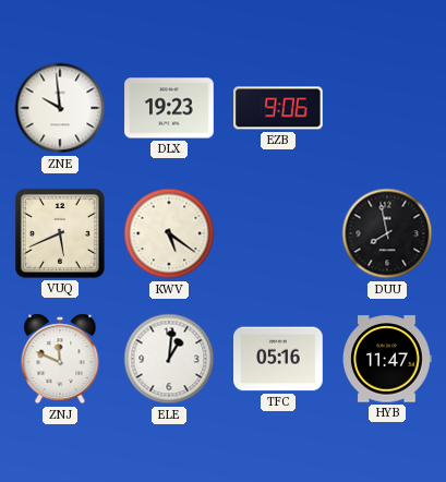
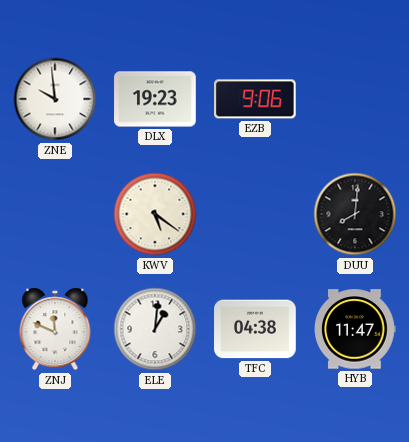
VUQ: 5:41 -> none
DUU: 7:58 -> 8:01
TFC: 05:16 -> 04:38
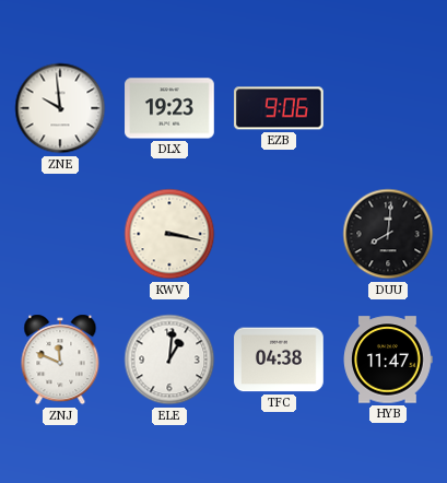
KWV: 5:21 -> 3:17
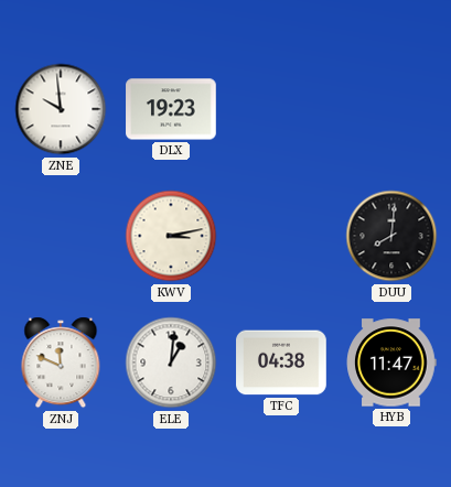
EZB: 9:06 -> none
KWV: 3:17 -> 3:13
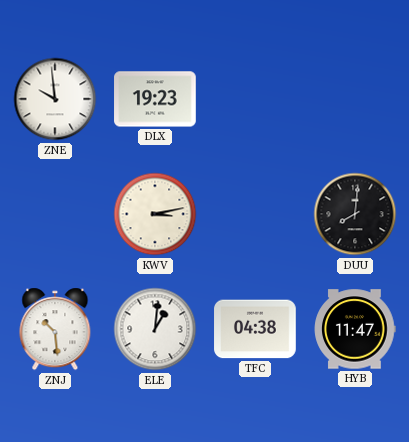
ZNJ: 11:49 -> 10:29
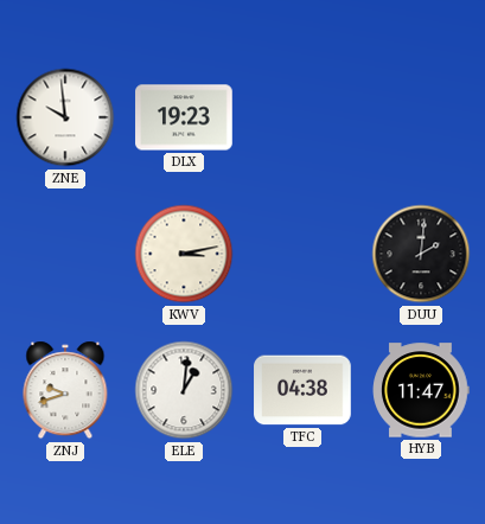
DUU: 8:01 -> 2:01
ZNJ: 10:29 -> 9:42
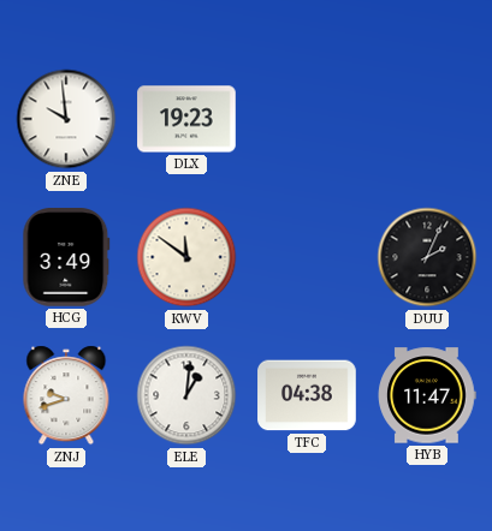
HCG: none -> 3:49
KWV: 3:13 -> 11:51
DUU: 2:01 -> 2:04
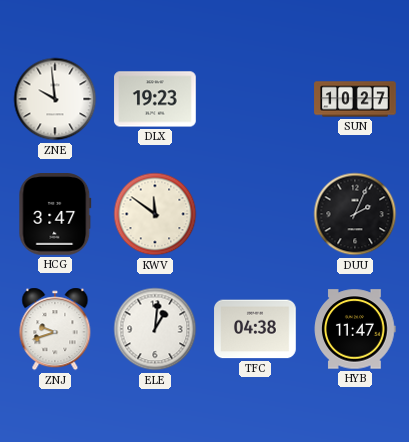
SUN: none -> 10:27
HCG: 3:49 -> 3:47
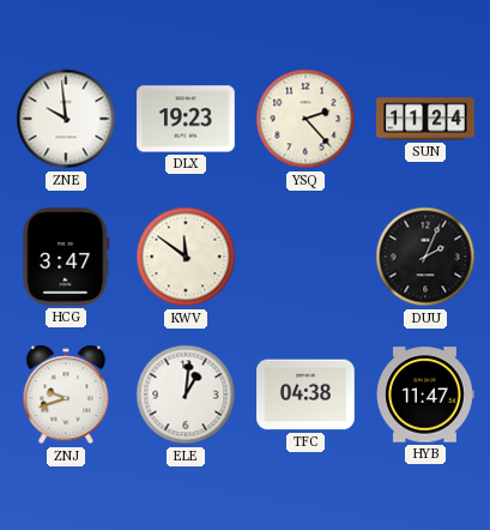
YSQ: none -> 2:23
SUN: 10:27 -> 11:24
